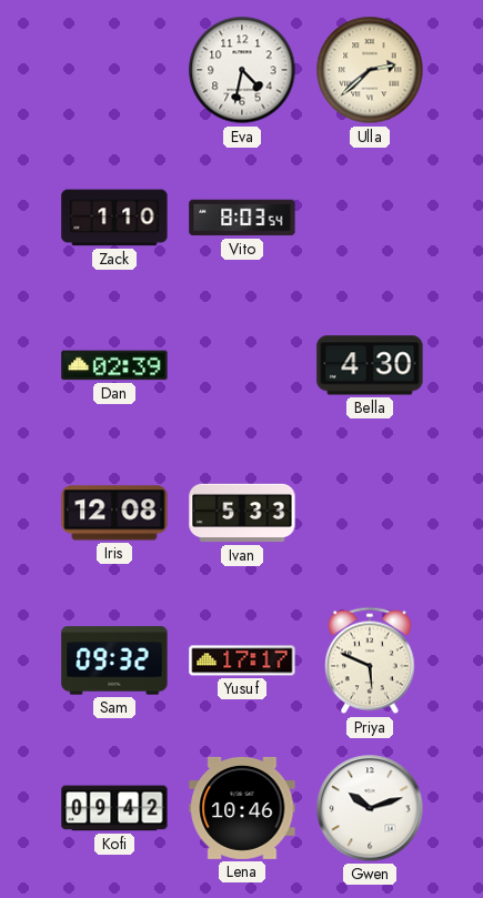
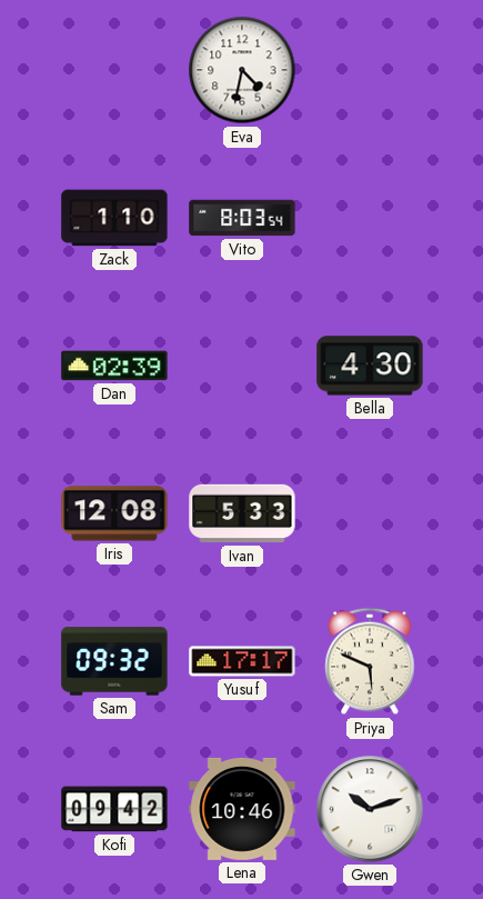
Ulla: 2:38 -> none
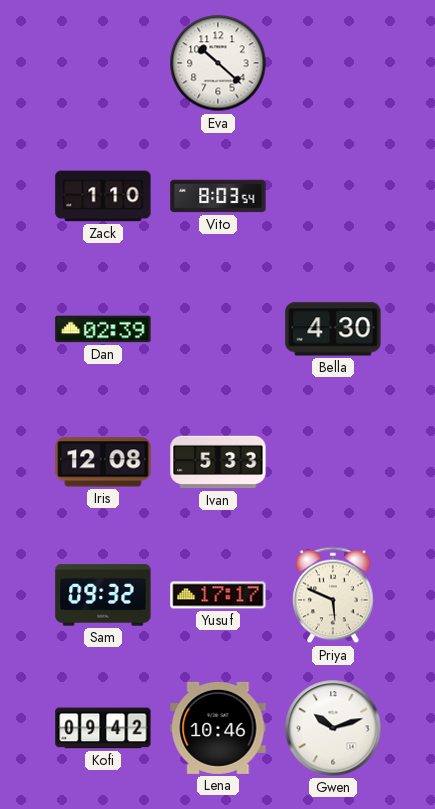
Eva: 4:32 -> 10:22
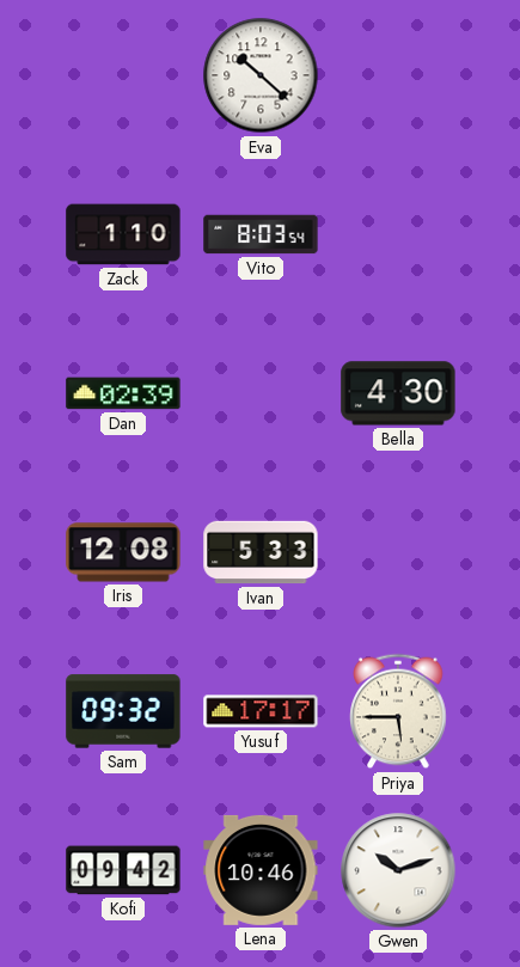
Priya: 5:49 -> 5:45
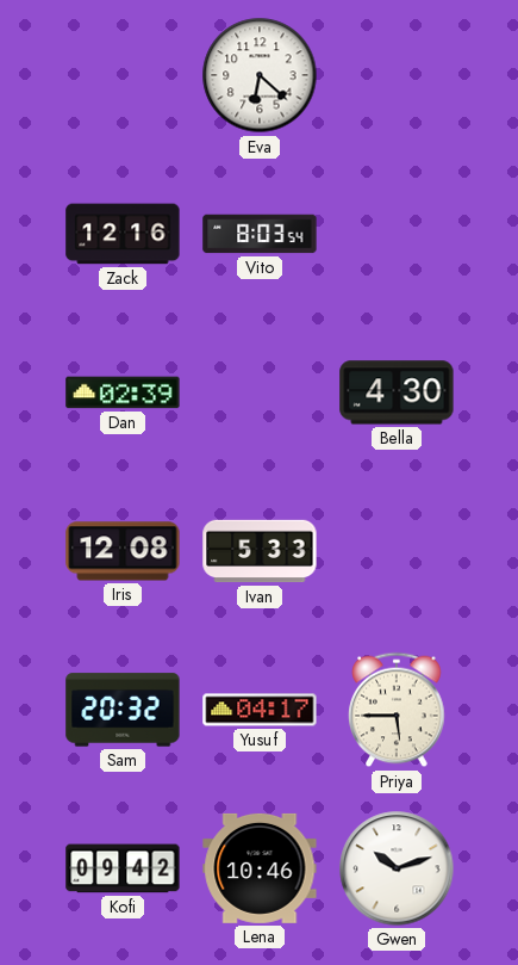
Eva: 10:22 -> 6:22
Zack: 1:10 -> 12:16
Sam: 09:32 -> 20:32
Yusuf: 17:17 -> 04:17
